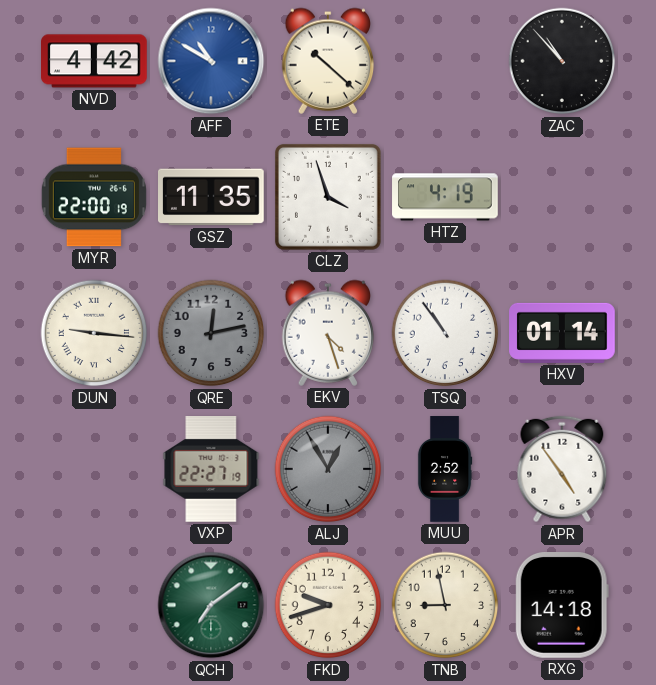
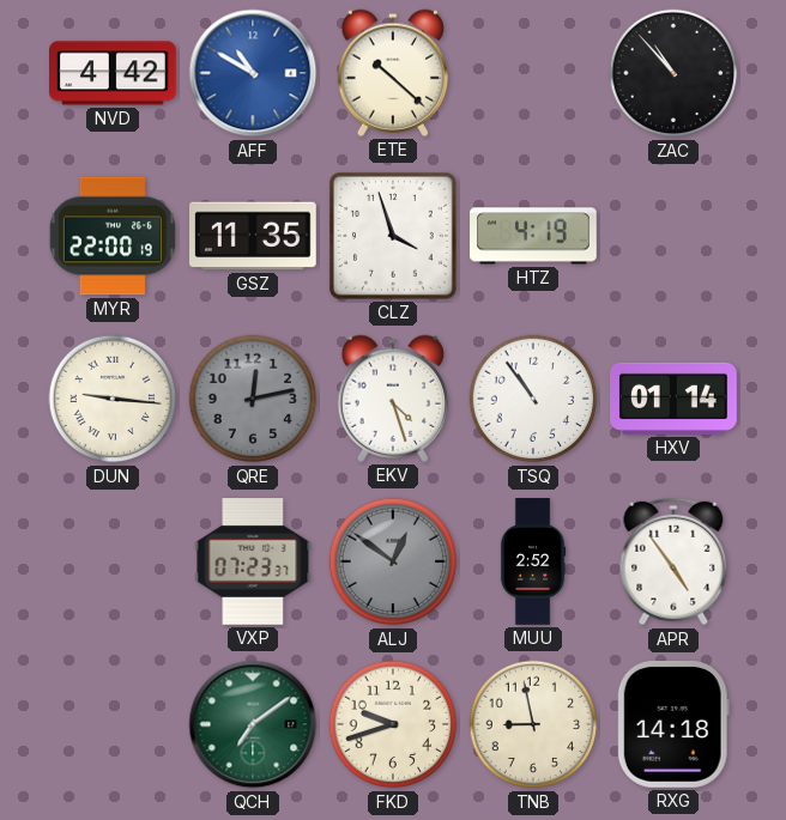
VXP: 22:27 -> 07:23
ALJ: 12:55 -> 12:51
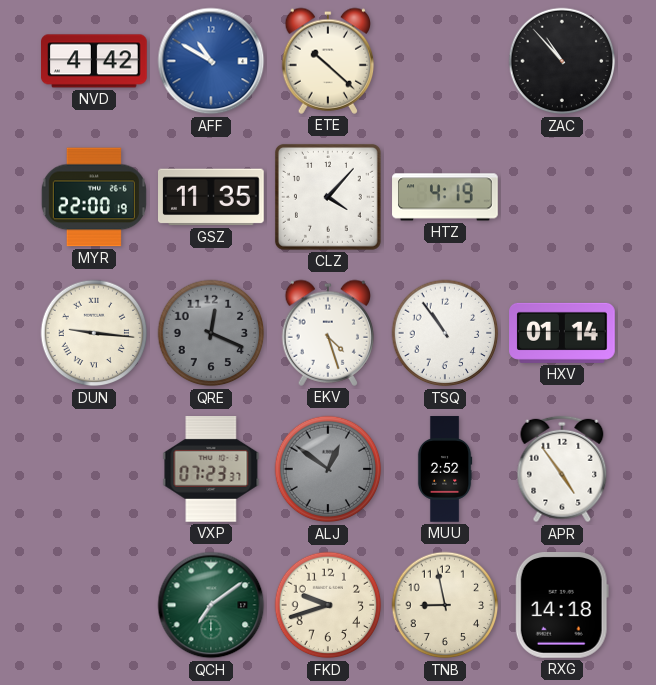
CLZ: 3:57 -> 4:07
QRE: 12:13 -> 12:19
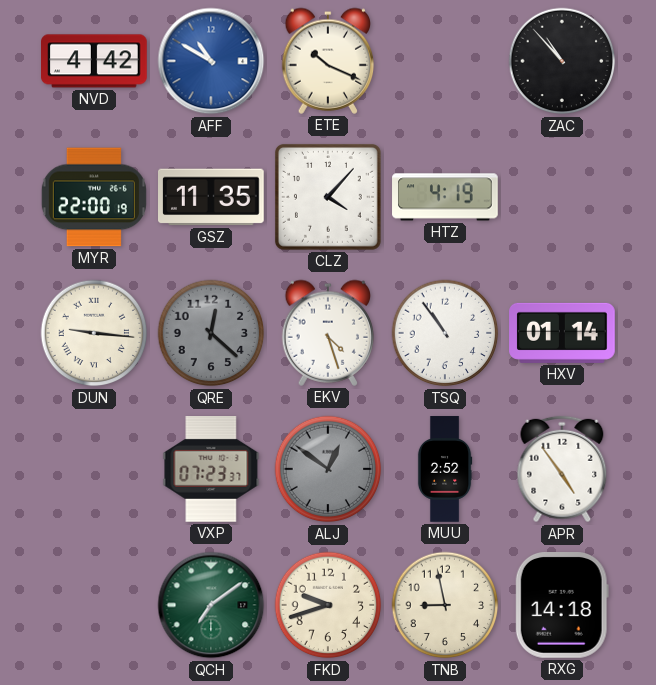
ETE: 10:22 -> 10:19
QRE: 12:19 -> 12:22
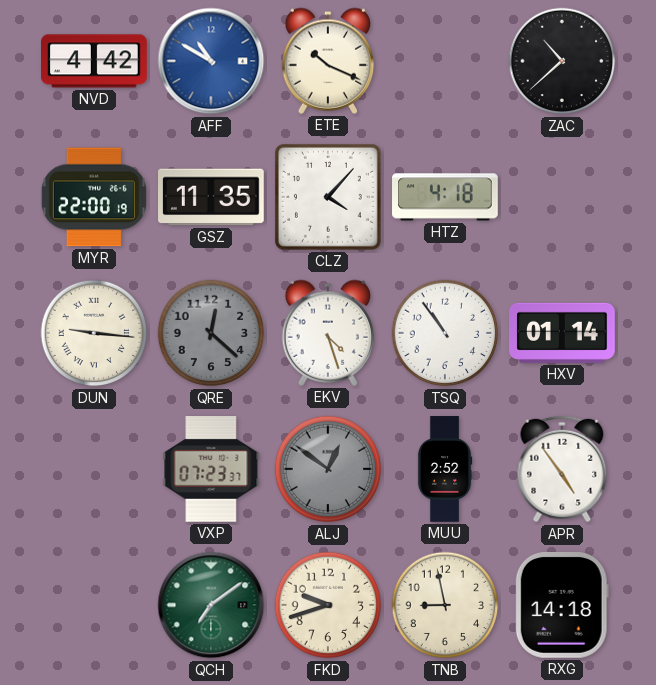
ZAC: 10:53 -> 10:38
HTZ: 4:19 -> 4:18
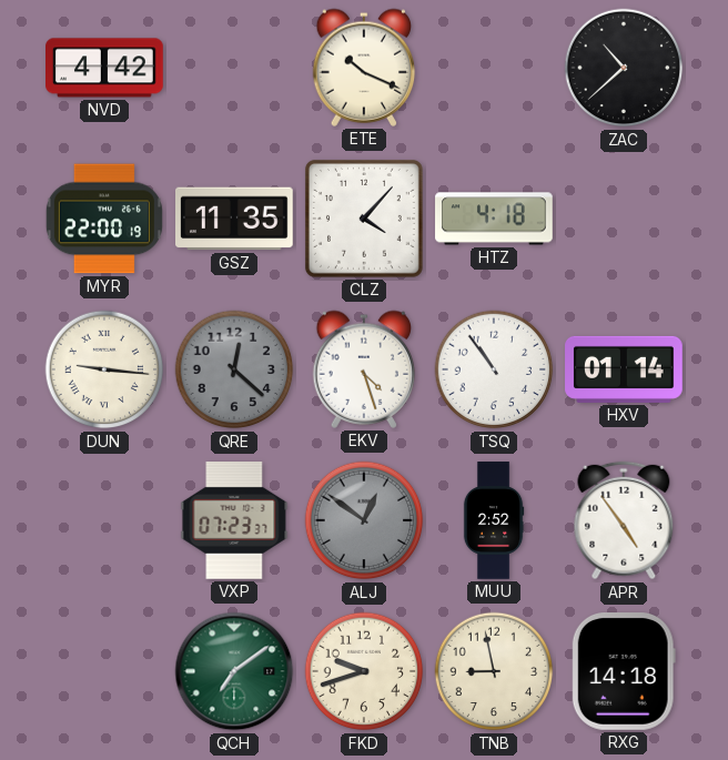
AFF: 10:50 -> none
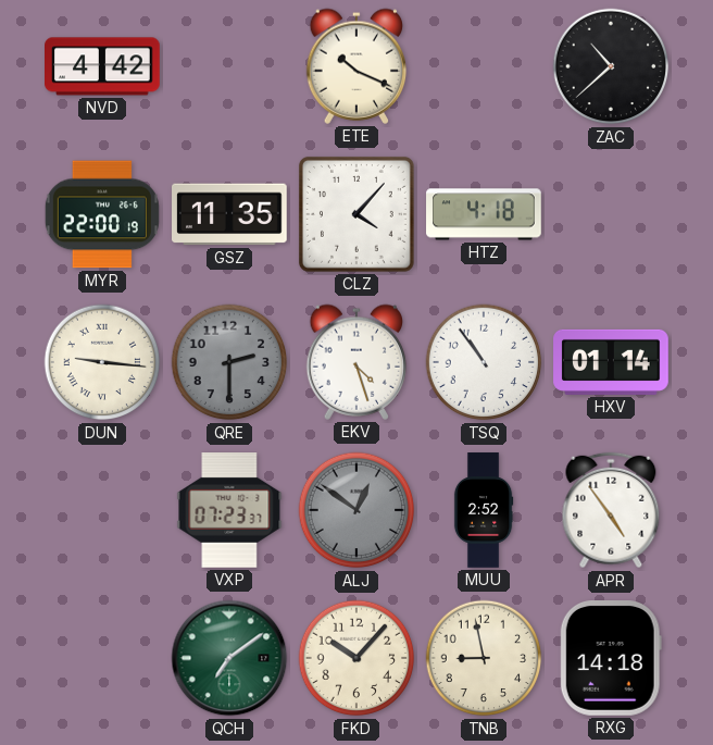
QRE: 12:22 -> 2:30
FKD: 9:42 -> 10:07
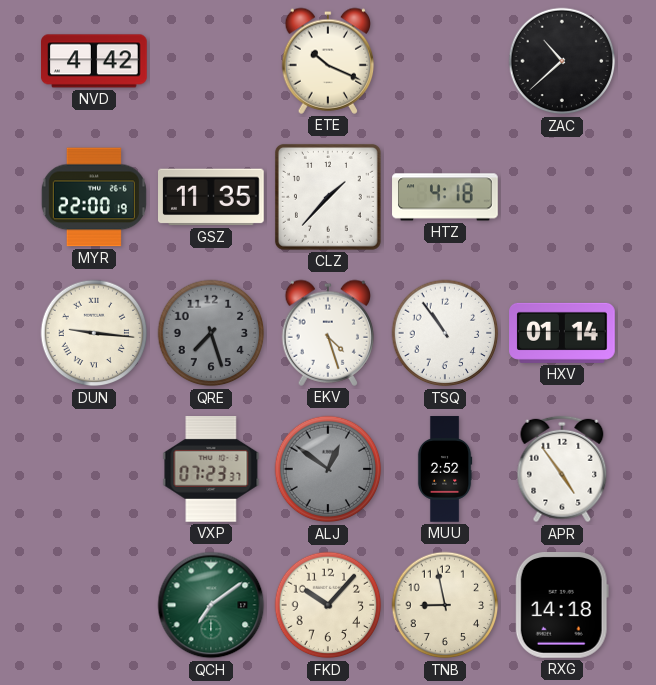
CLZ: 4:07 -> 1:37
QRE: 2:30 -> 7:27
